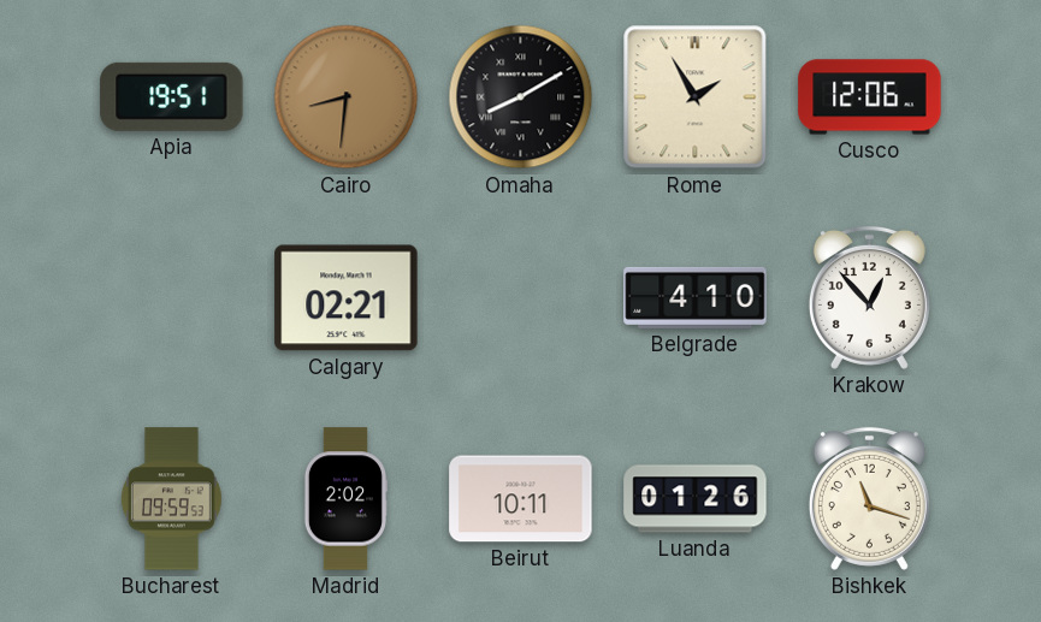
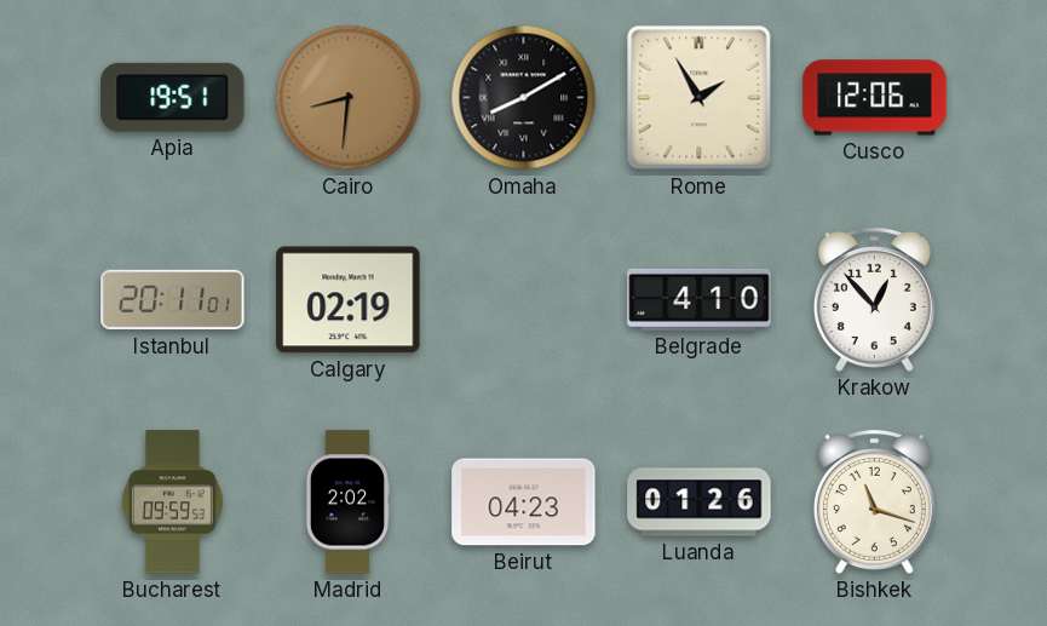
Istanbul: none -> 20:11
Calgary: 02:21 -> 02:19
Beirut: 10:11 -> 04:23
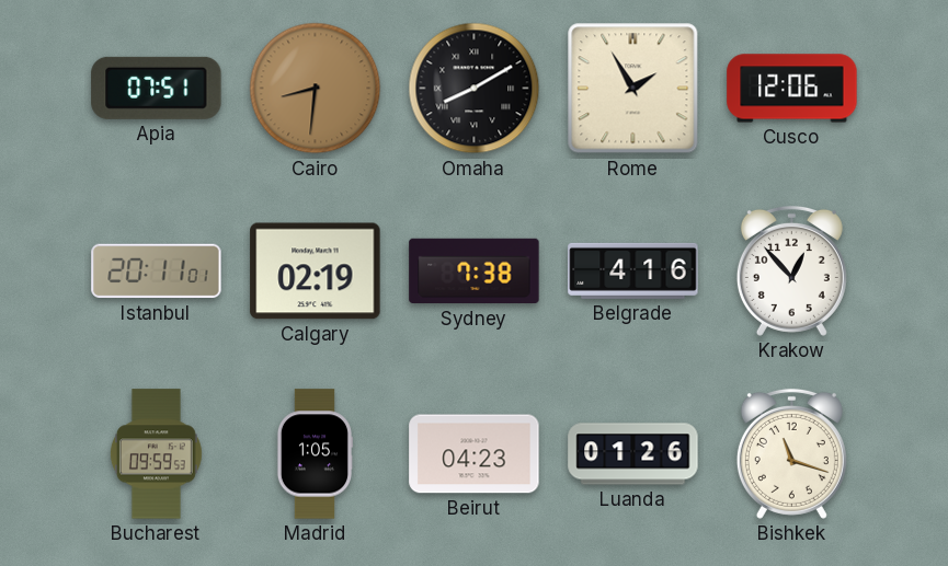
Apia: 19:51 -> 07:51
Sydney: none -> 7:38
Belgrade: 4:10 -> 4:16
Madrid: 2:02 -> 1:05
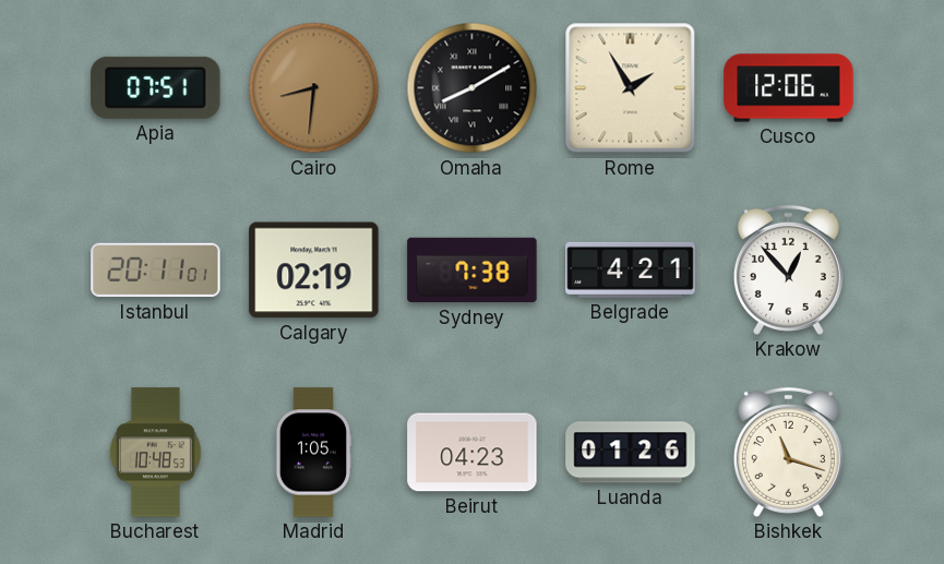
Belgrade: 4:16 -> 4:21
Bucharest: 09:59 -> 10:48
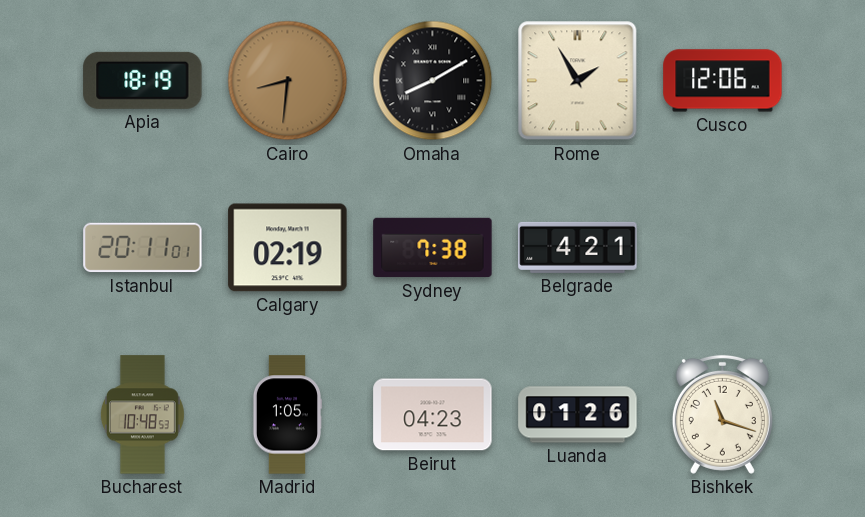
Apia: 07:51 -> 18:19
Krakow: 12:53 -> none
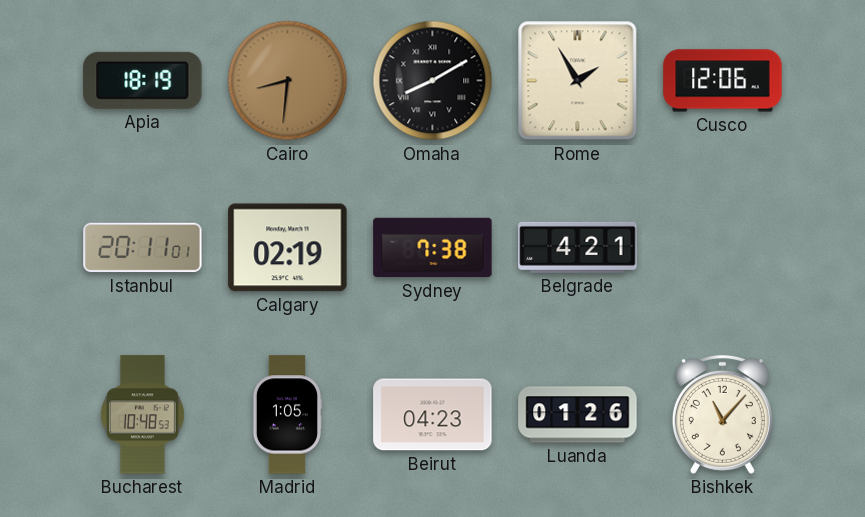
Bishkek: 11:18 -> 11:07
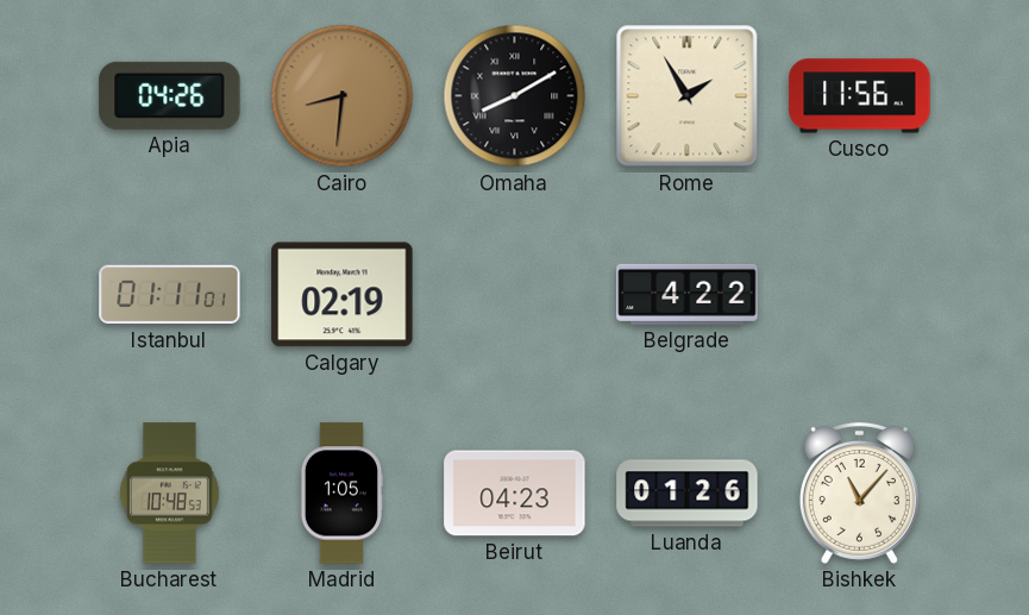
Apia: 18:19 -> 04:26
Cusco: 12:06 -> 11:56
Istanbul: 20:11 -> 01:11
Sydney: 7:38 -> none
Belgrade: 4:21 -> 4:22
